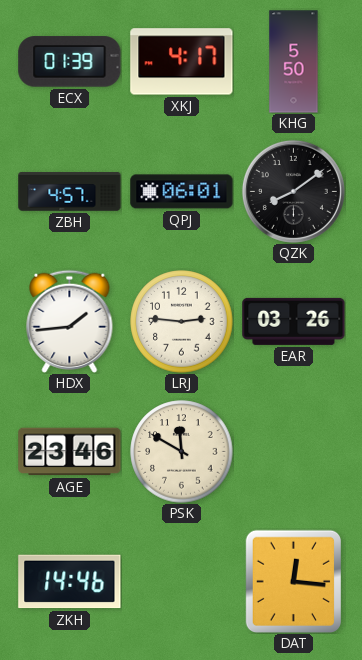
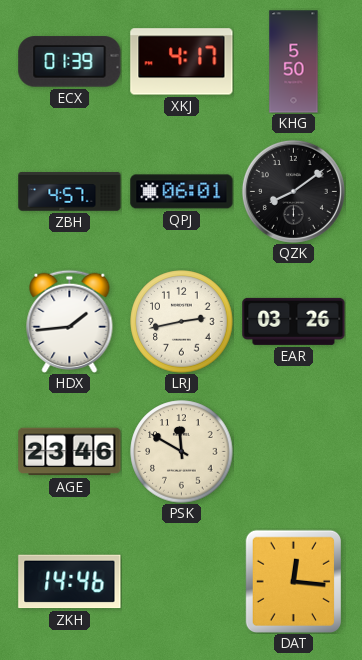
LRJ: 2:46 -> 2:43
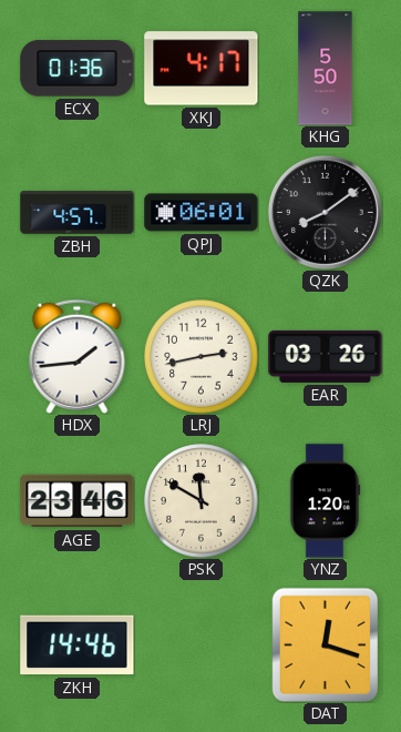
ECX: 01:39 -> 01:36
YNZ: none -> 1:20
DAT: 12:16 -> 12:18
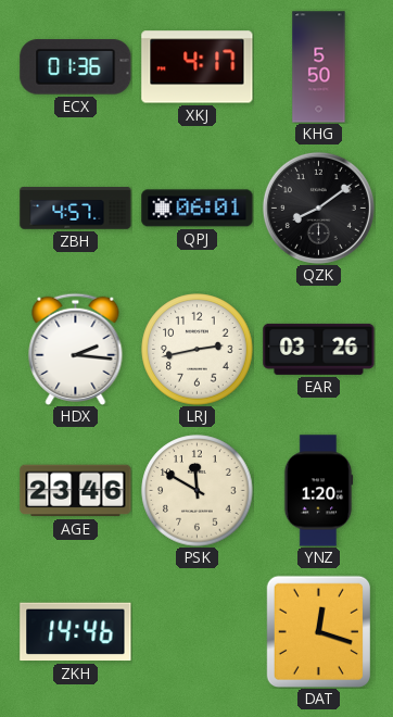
HDX: 1:44 -> 2:16
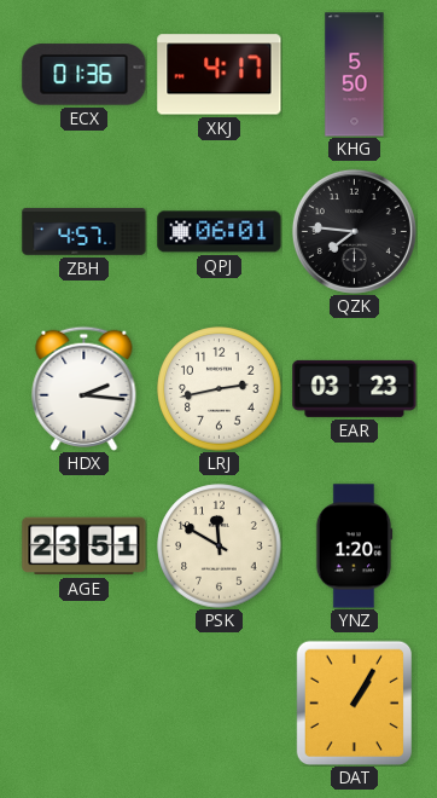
QZK: 8:09 -> 7:46
EAR: 03:26 -> 03:23
AGE: 23:46 -> 23:51
ZKH: 14:46 -> none
DAT: 12:18 -> 1:05
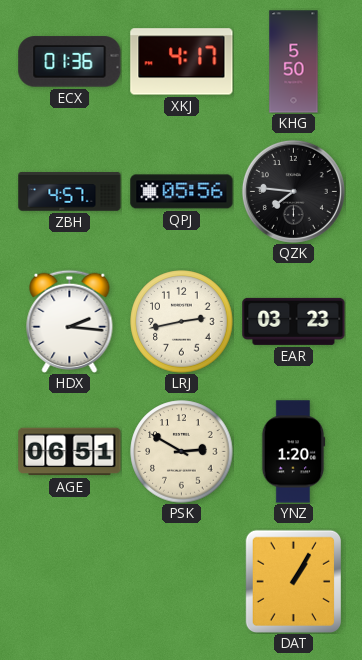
QPJ: 06:01 -> 05:56
AGE: 23:51 -> 06:51
PSK: 11:50 -> 2:50
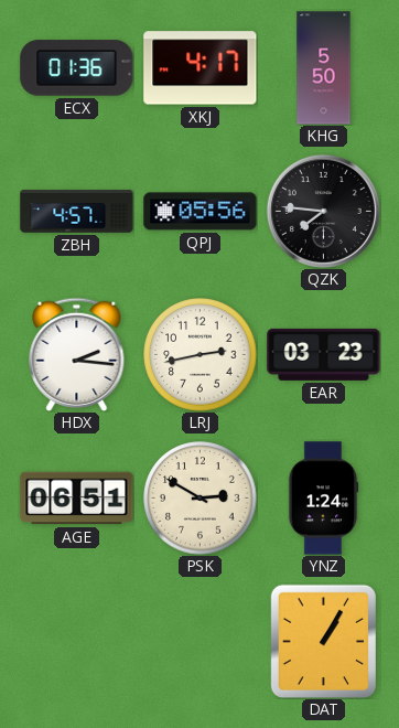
YNZ: 1:20 -> 1:24
